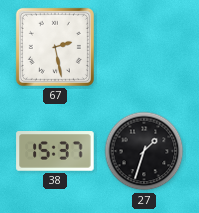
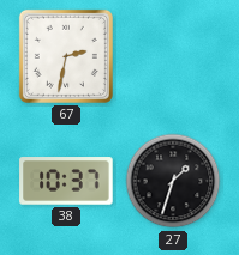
67: 2:28 -> 2:32
38: 15:37 -> 10:37
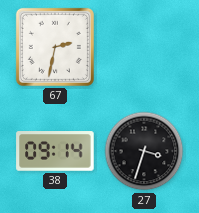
38: 10:37 -> 09:14
27: 1:33 -> 3:33
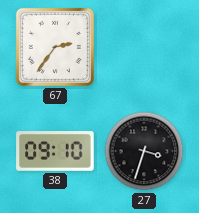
67: 2:32 -> 2:36
38: 09:14 -> 09:10
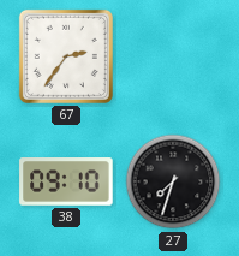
27: 3:33 -> 7:33
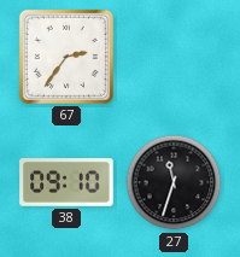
27: 7:33 -> 11:33
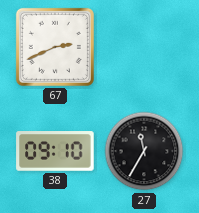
67: 2:36 -> 2:41
27: 11:33 -> 11:35
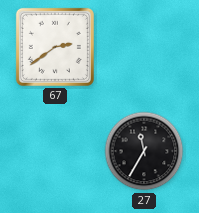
67: 2:41 -> 2:39
38: 09:10 -> none
